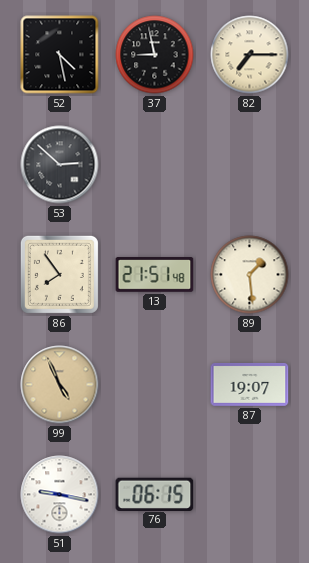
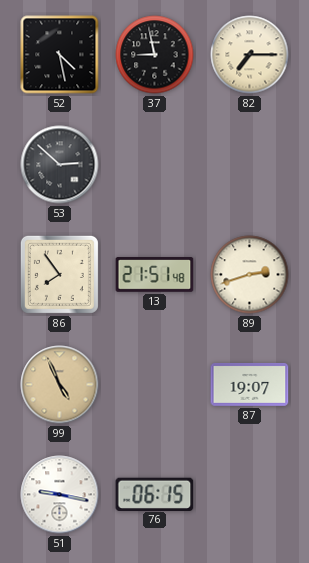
89: 1:29 -> 2:42
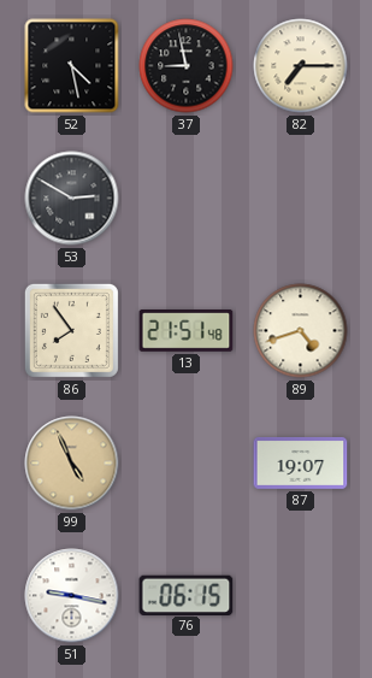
53: 2:52 -> 2:50
89: 2:42 -> 4:42
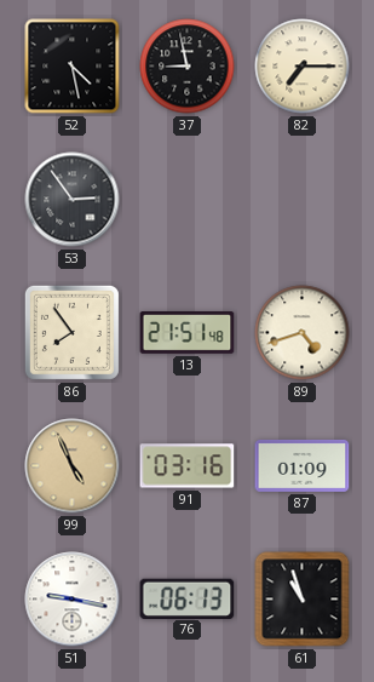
53: 2:50 -> 2:54
91: none -> 03:16
87: 19:07 -> 01:09
76: 06:15 -> 06:13
61: none -> 10:57
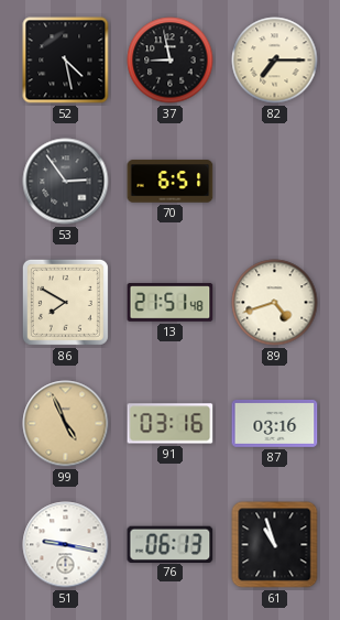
70: none -> 6:51
86: 7:54 -> 7:50
87: 01:09 -> 03:16
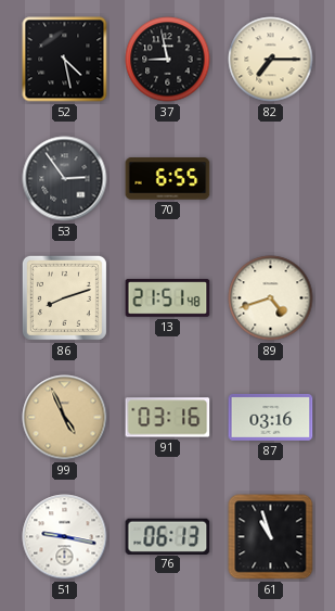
70: 6:51 -> 6:55
86: 7:50 -> 8:12
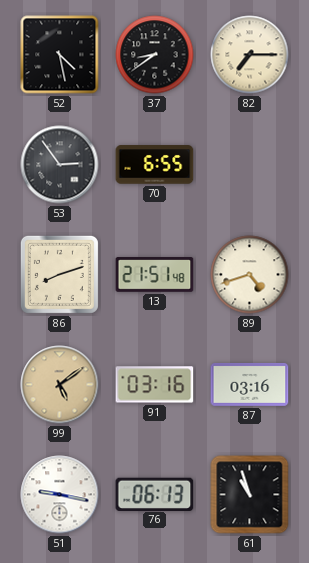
37: 8:58 -> 8:39
99: 4:56 -> 5:09
